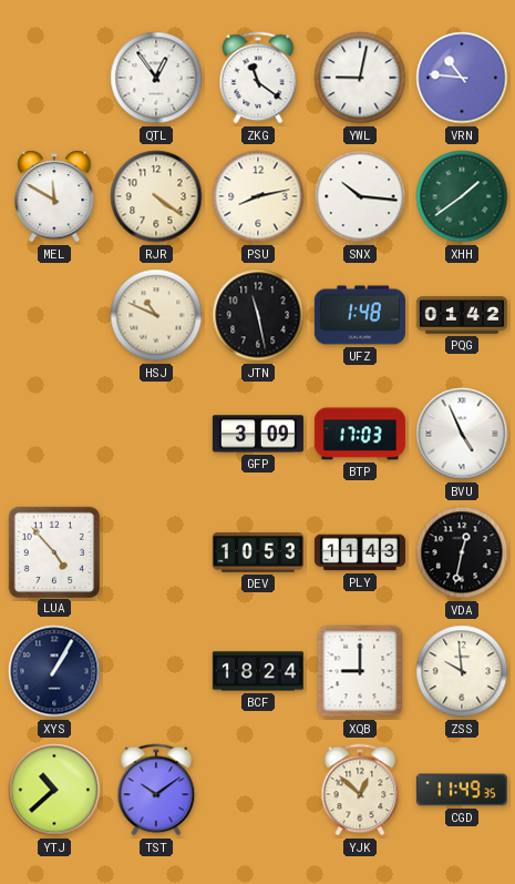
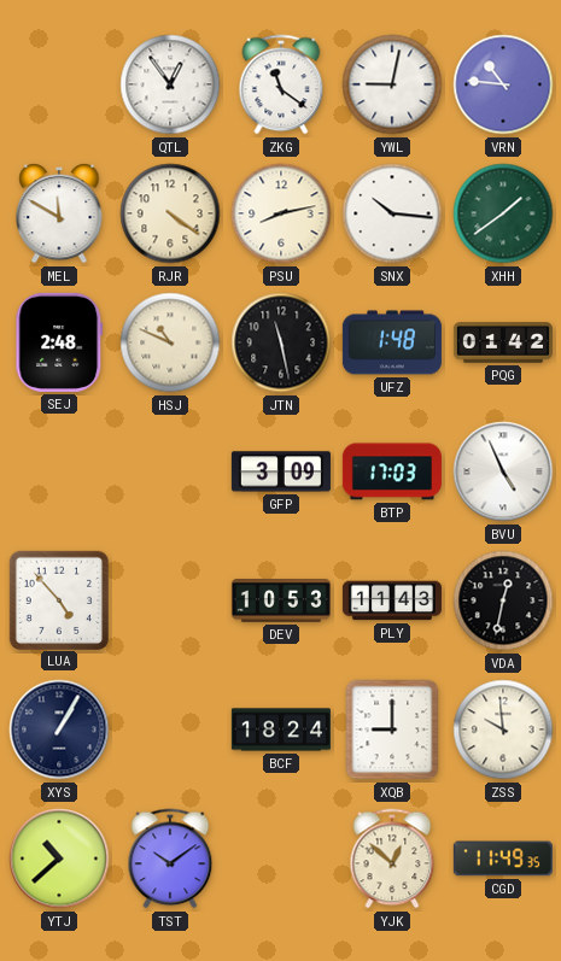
SEJ: none -> 2:48
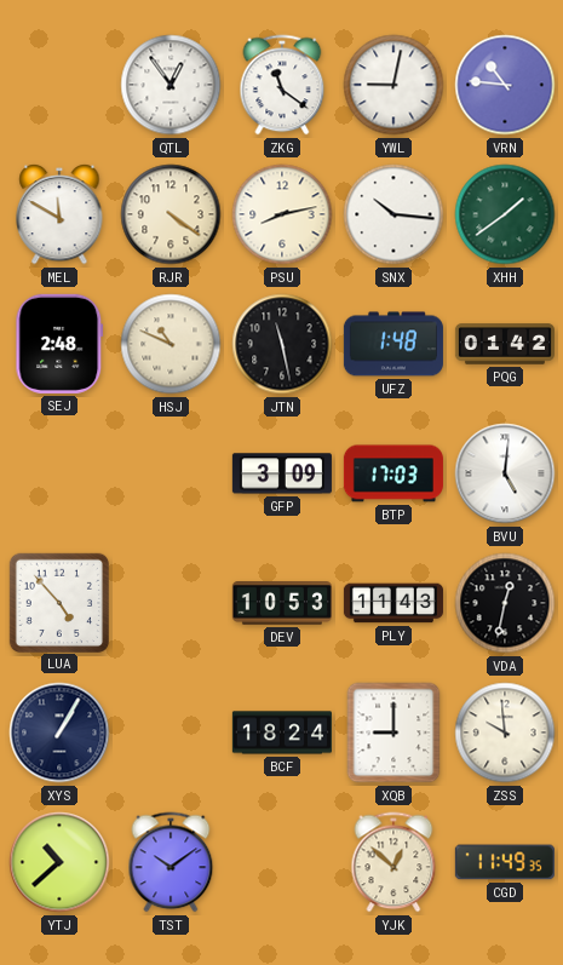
BVU: 4:56 -> 5:01
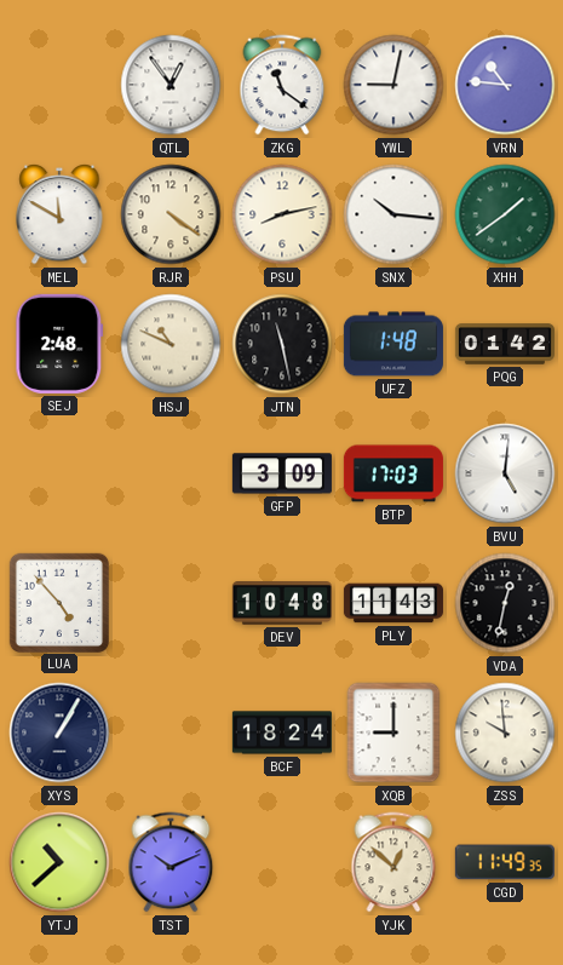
DEV: 10:53 -> 10:48
TST: 10:09 -> 10:11
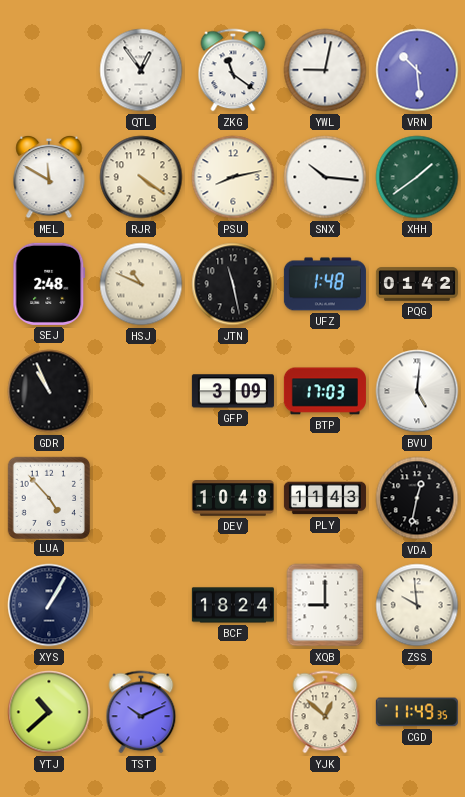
VRN: 10:46 -> 10:29
GDR: none -> 10:56
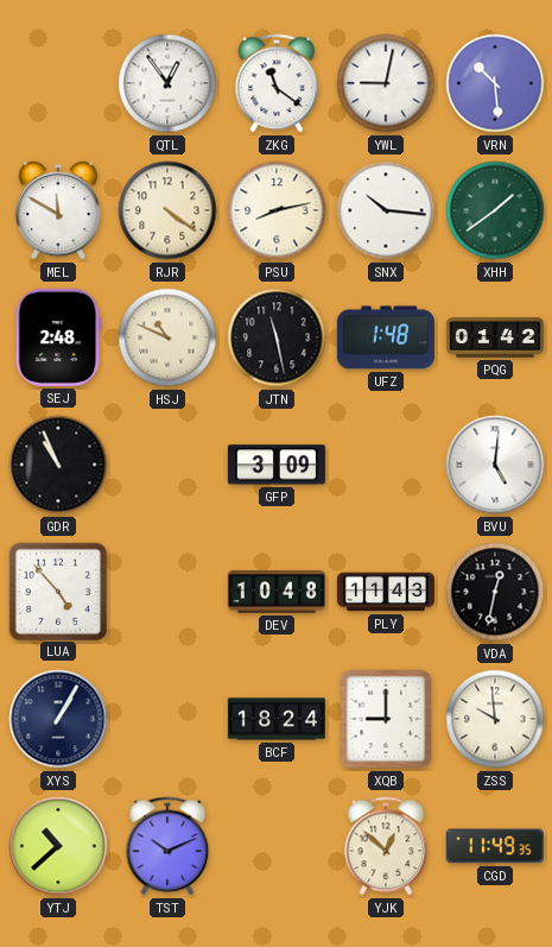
BTP: 17:03 -> none
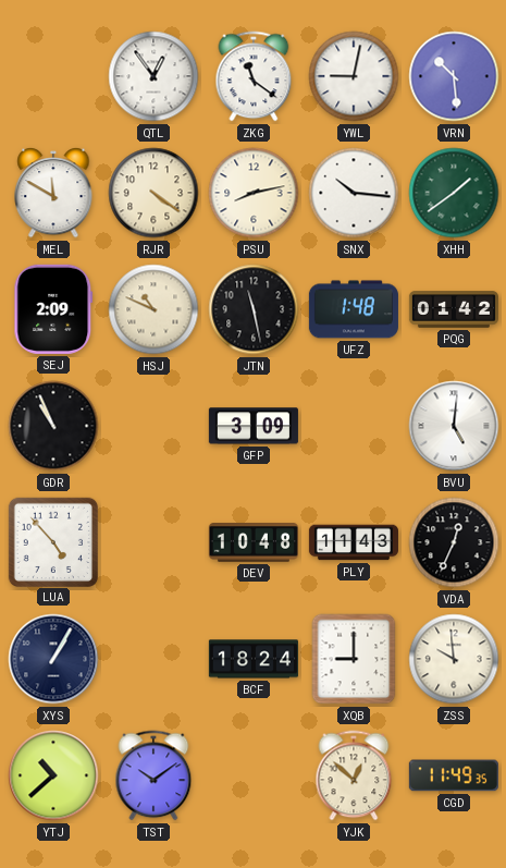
SEJ: 2:48 -> 2:09
VDA: 12:32 -> 12:34
TST: 10:11 -> 10:09
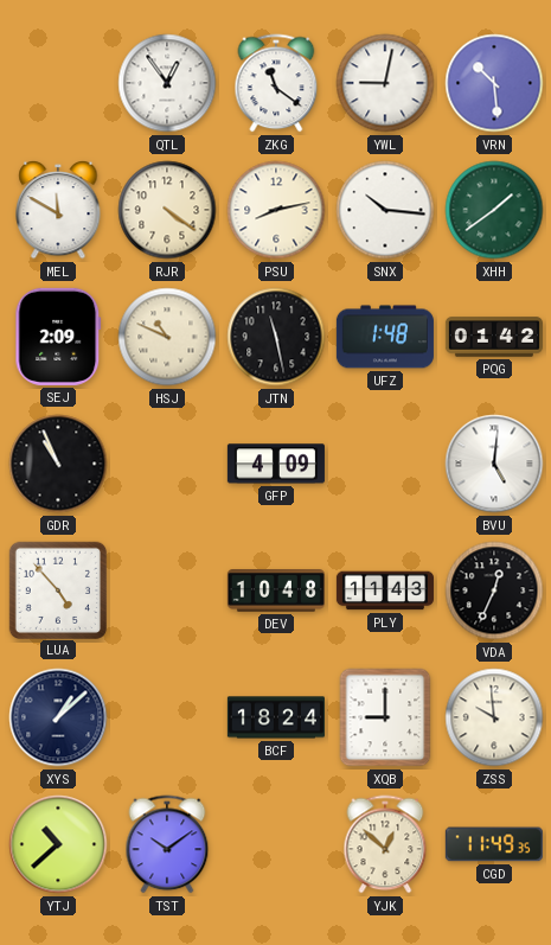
GFP: 3:09 -> 4:09
XYS: 1:05 -> 1:08
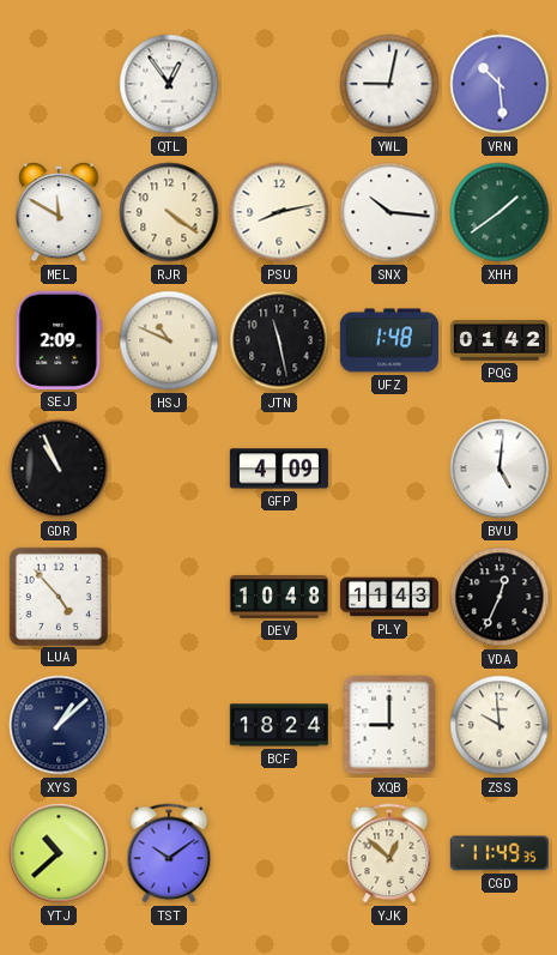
ZKG: 11:21 -> none
